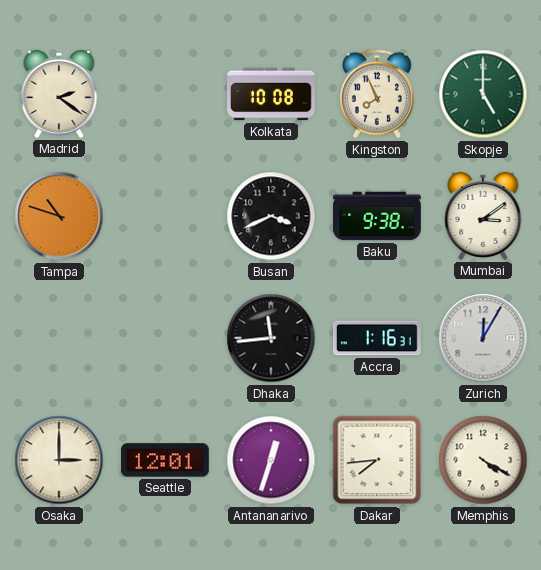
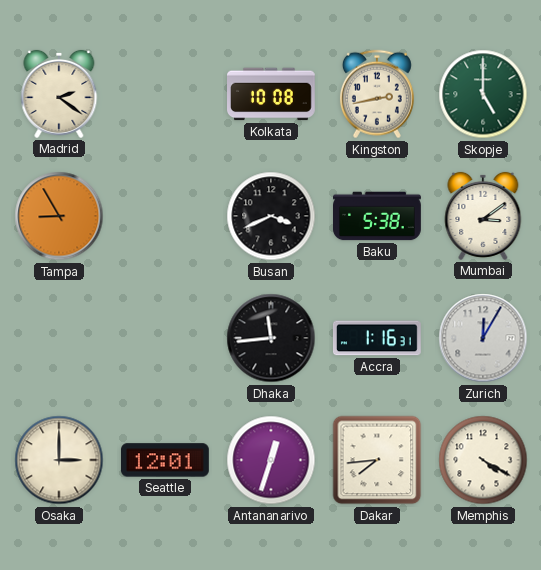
Kingston: 7:56 -> 2:43
Tampa: 10:48 -> 8:55
Baku: 9:38 -> 5:38
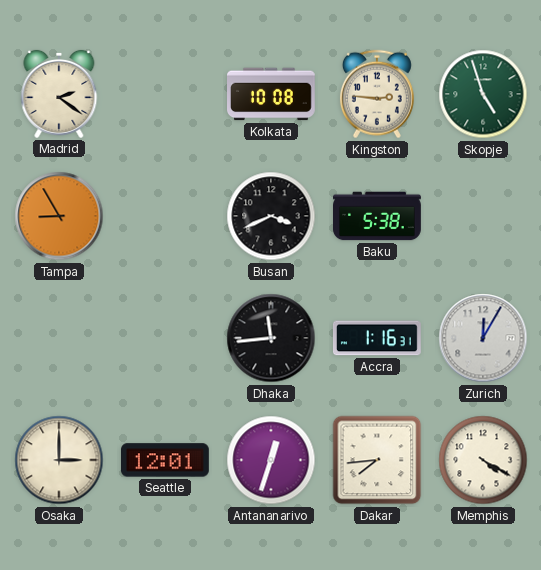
Kingston: 2:43 -> 2:46
Skopje: 5:00 -> 4:57
Mumbai: 3:09 -> none
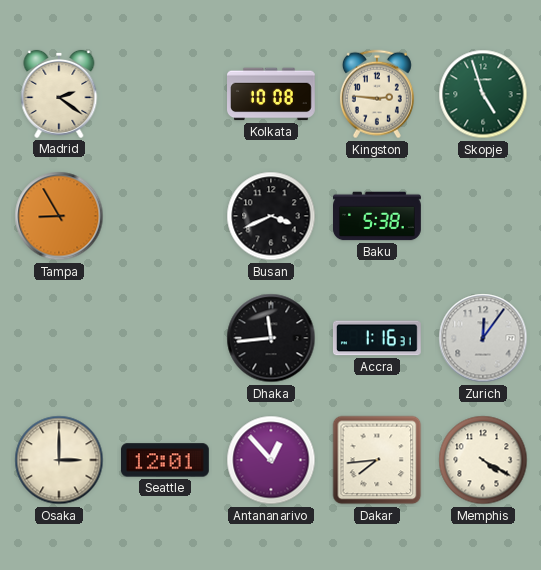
Zurich: 12:05 -> 12:06
Antananarivo: 12:33 -> 12:53
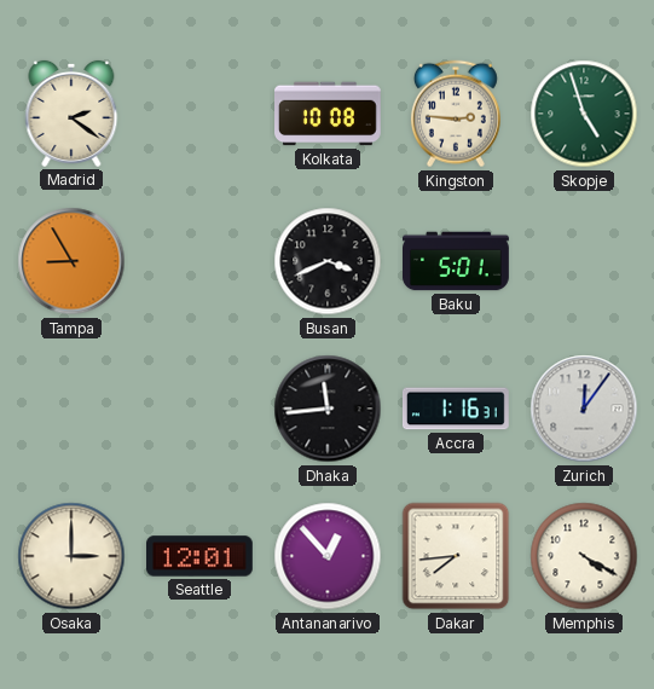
Baku: 5:38 -> 5:01
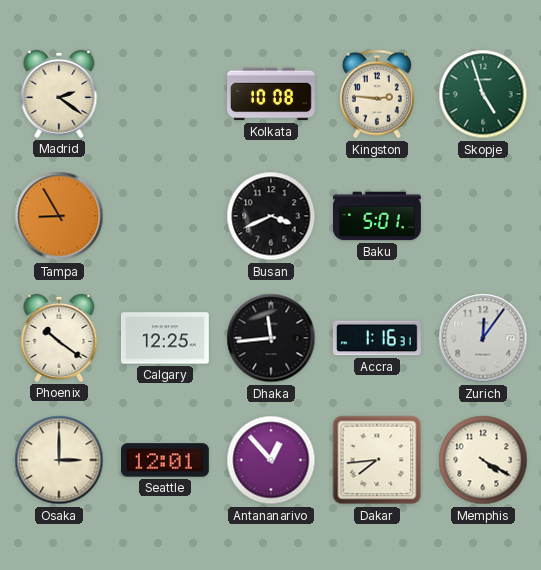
Phoenix: none -> 10:21
Calgary: none -> 12:25
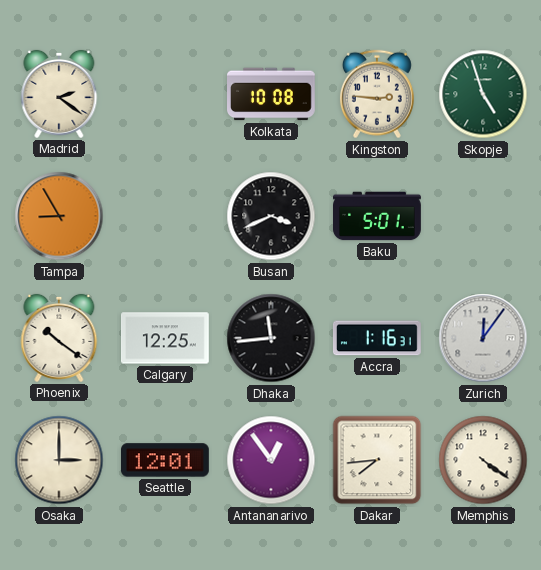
Antananarivo: 12:53 -> 12:54
Memphis: 4:20 -> 4:21
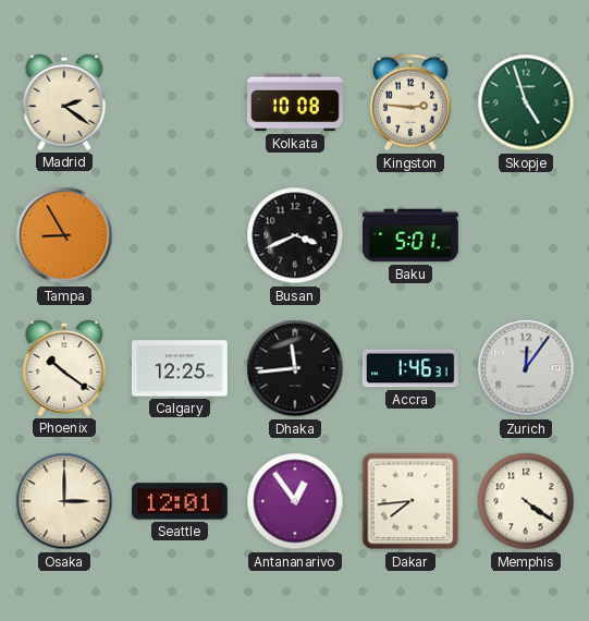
Accra: 1:16 -> 1:46
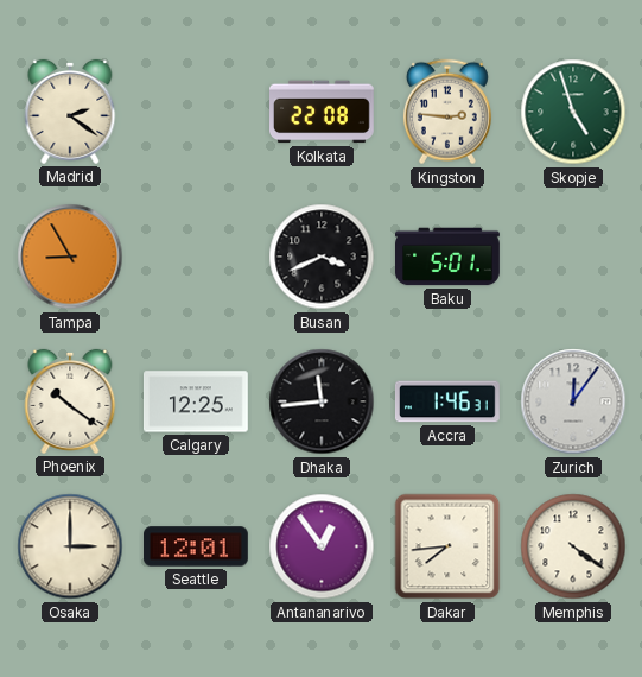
Kolkata: 10:08 -> 22:08
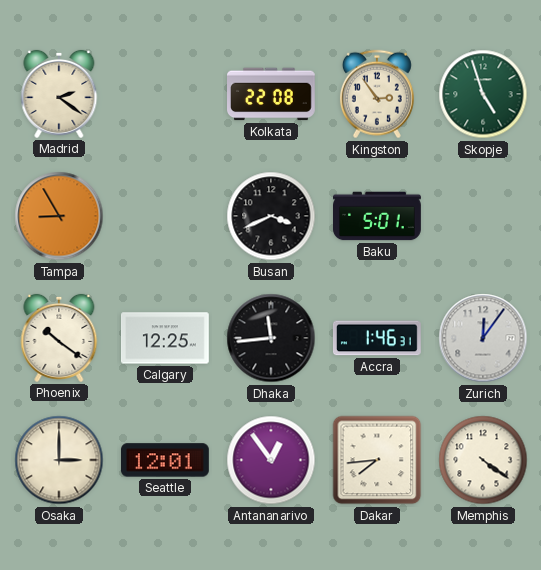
Kingston: 2:46 -> 2:54
